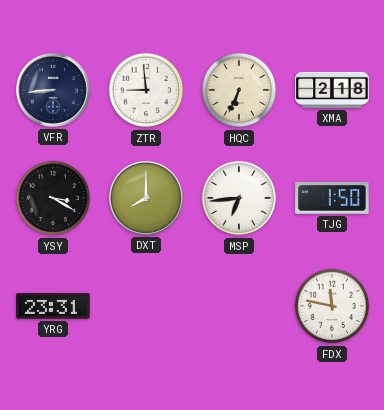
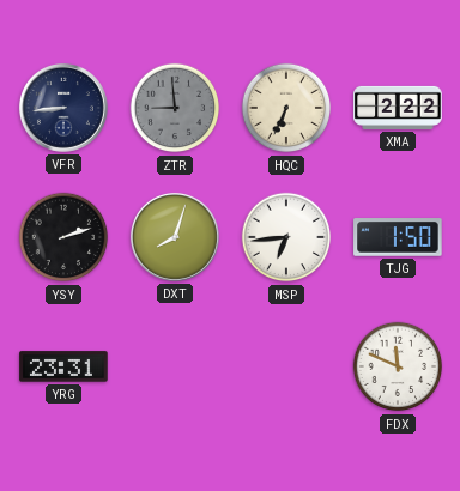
ZTR dial: white -> grey
XMA: 2:18 -> 2:22
YSY: 3:20 -> 2:12
DXT: 8:00 -> 8:03
FDX: 11:47 -> 11:49
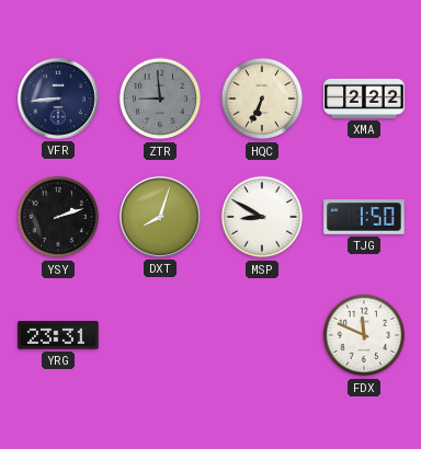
MSP: 6:44 -> 8:50
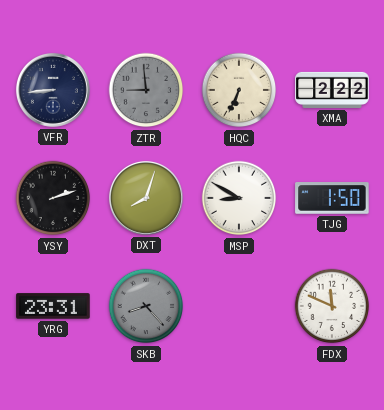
SKB: none -> 8:23
